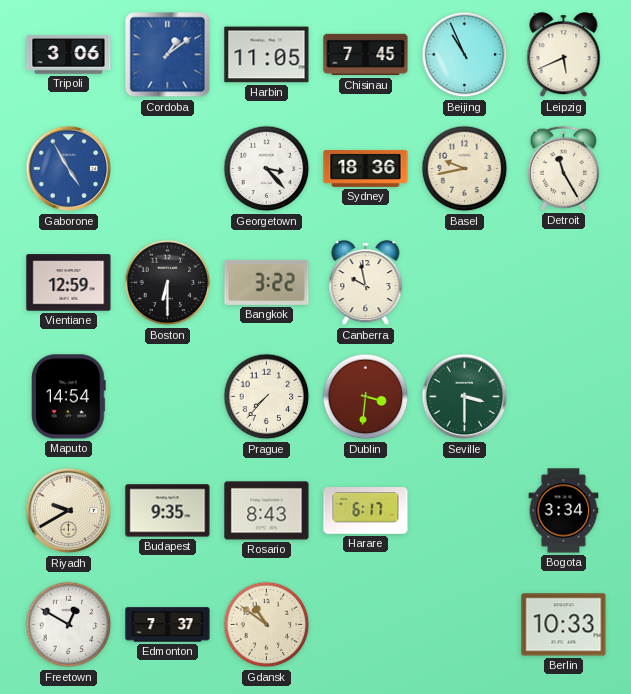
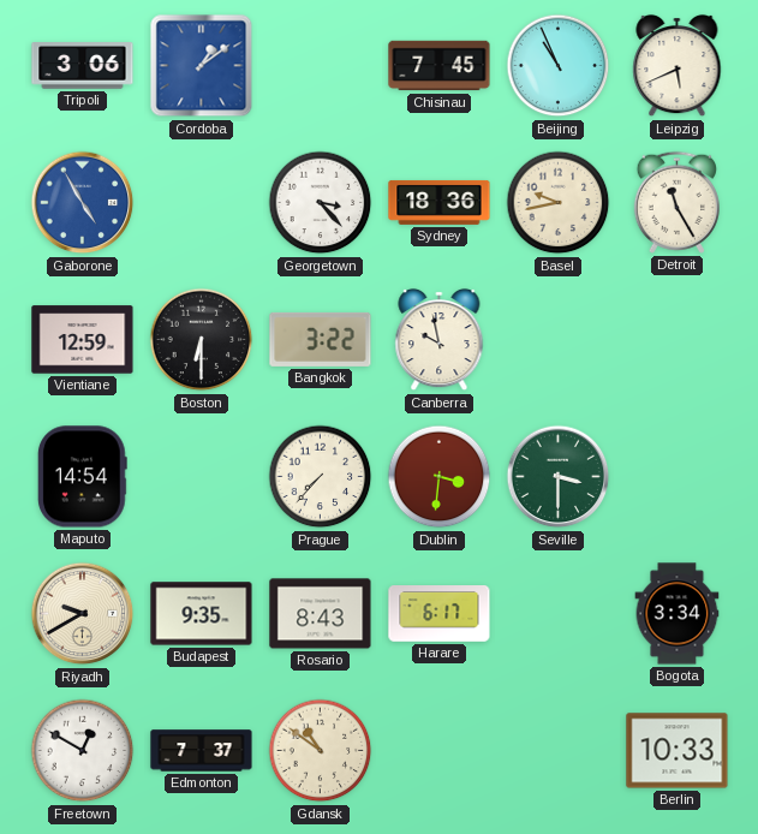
Harbin: 11:05 -> none
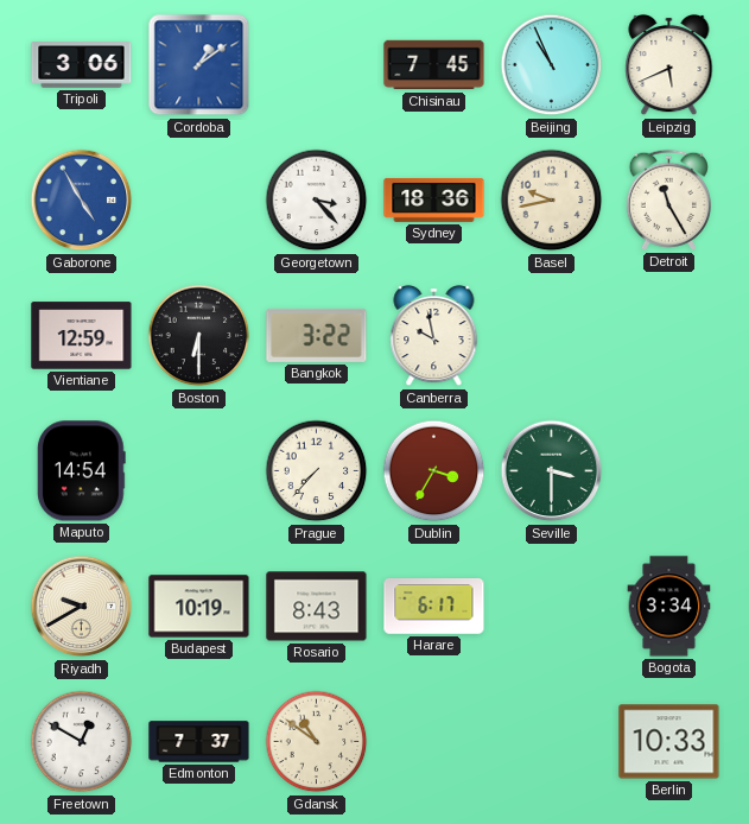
Dublin: 3:31 -> 3:35
Budapest: 9:35 -> 10:19
